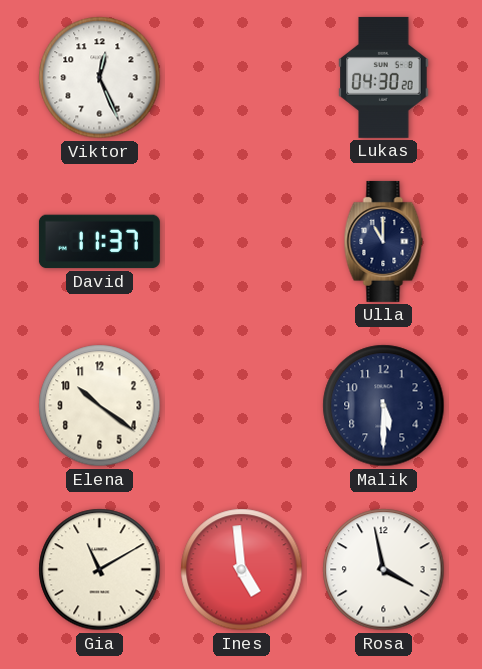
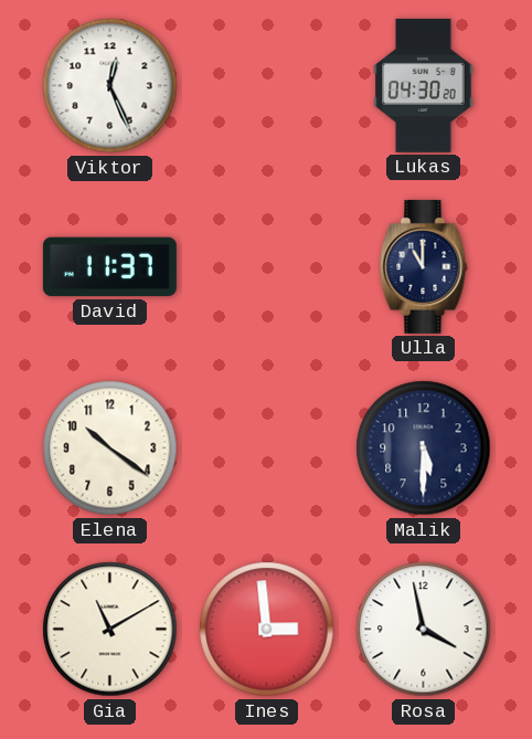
Ines: 4:59 -> 2:59
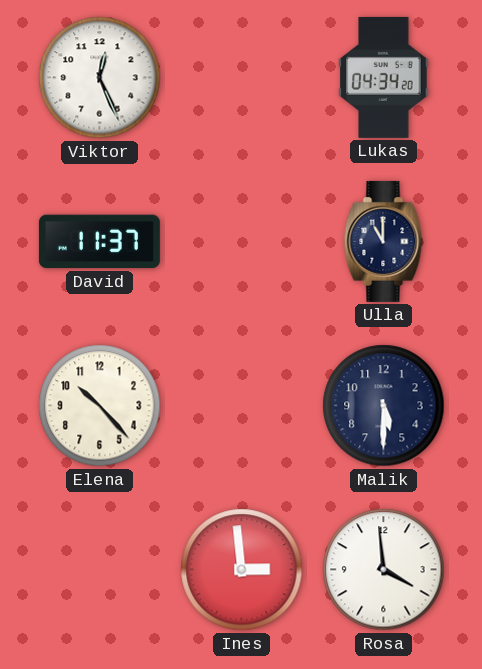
Lukas: 04:30 -> 04:34
Elena: 10:21 -> 10:23
Gia: 11:10 -> none
Rosa: 3:58 -> 3:59
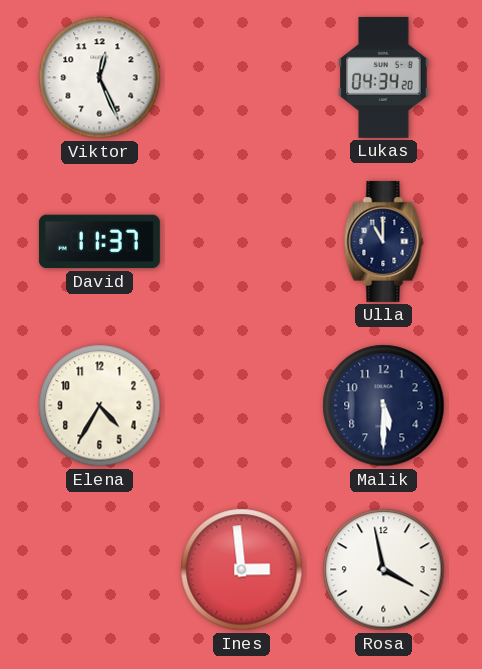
Elena: 10:23 -> 4:35
Rosa: 3:59 -> 3:58
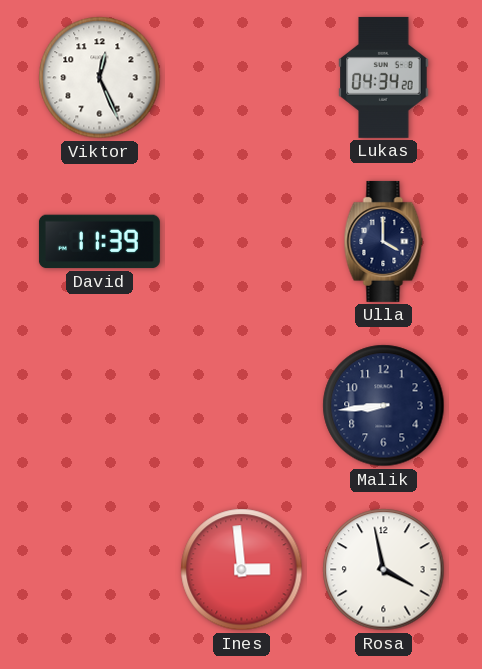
David: 11:37 -> 11:39
Ulla: 11:00 -> 4:00
Elena: 4:35 -> none
Malik: 5:30 -> 8:44
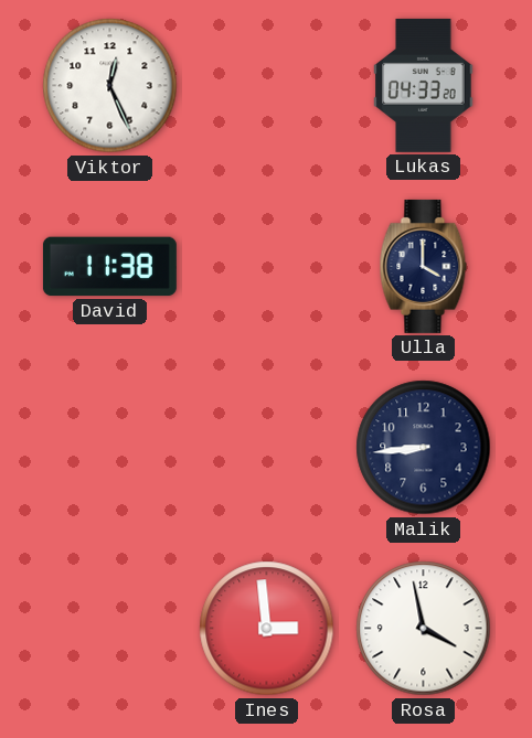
Lukas: 04:34 -> 04:33
David: 11:39 -> 11:38
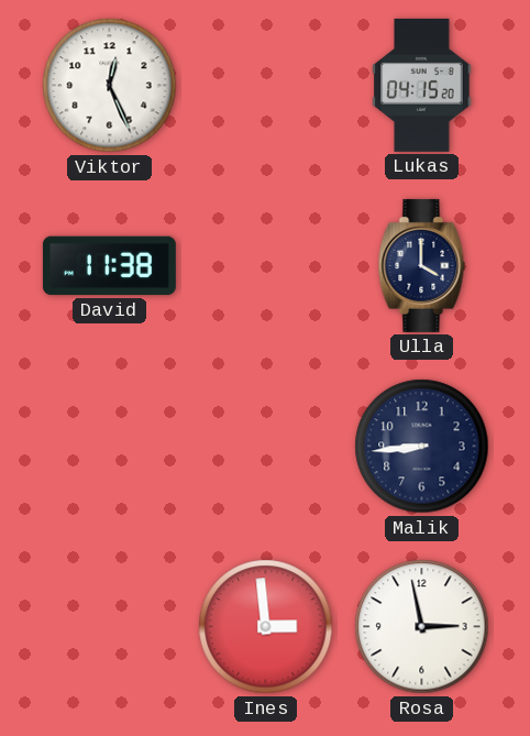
Lukas: 04:33 -> 04:15
Rosa: 3:58 -> 2:58
